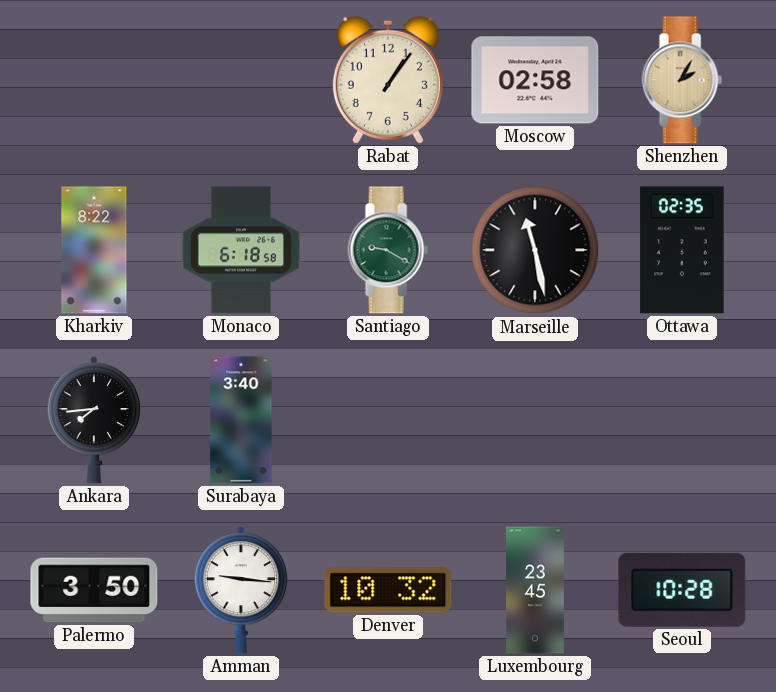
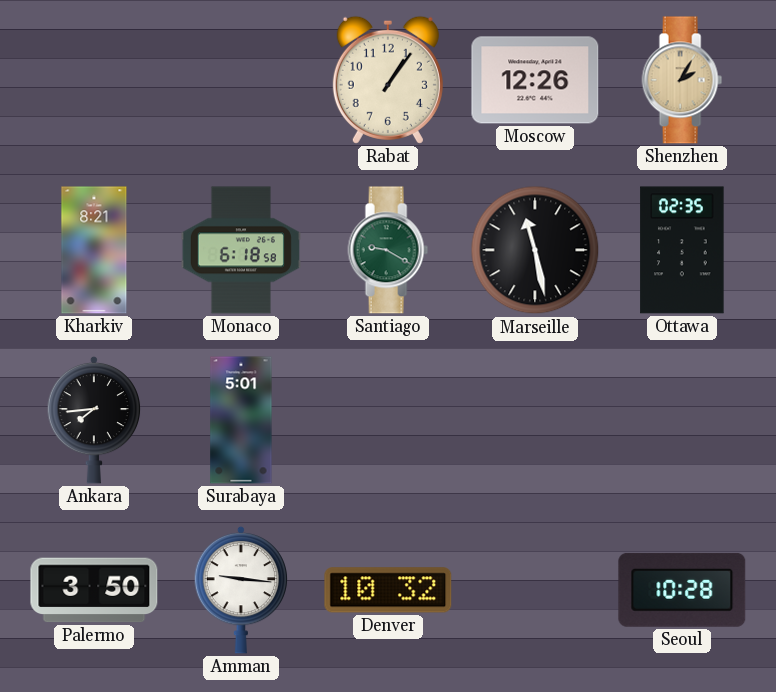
Moscow: 02:58 -> 12:26
Kharkiv: 8:22 -> 8:21
Surabaya: 3:40 -> 5:01
Luxembourg: 23:45 -> none
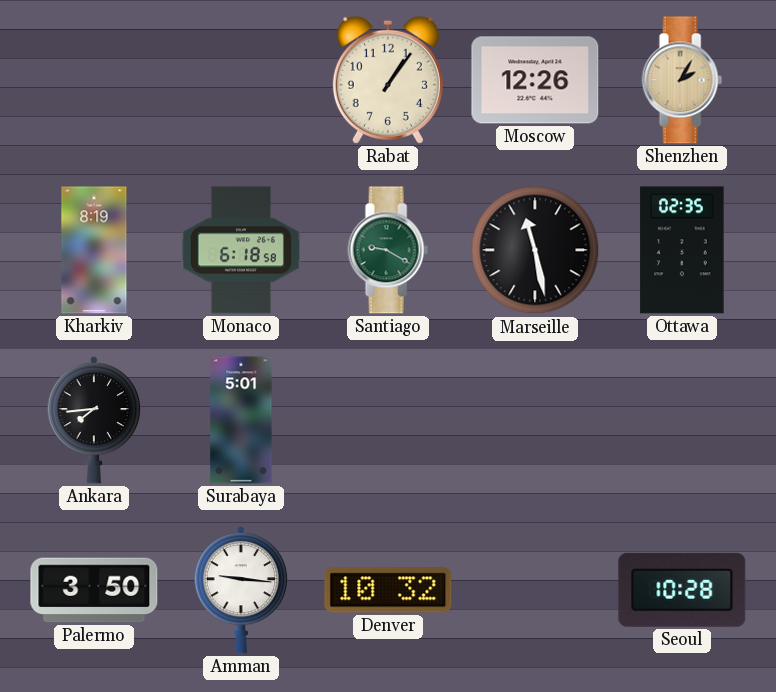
Kharkiv: 8:21 -> 8:19
